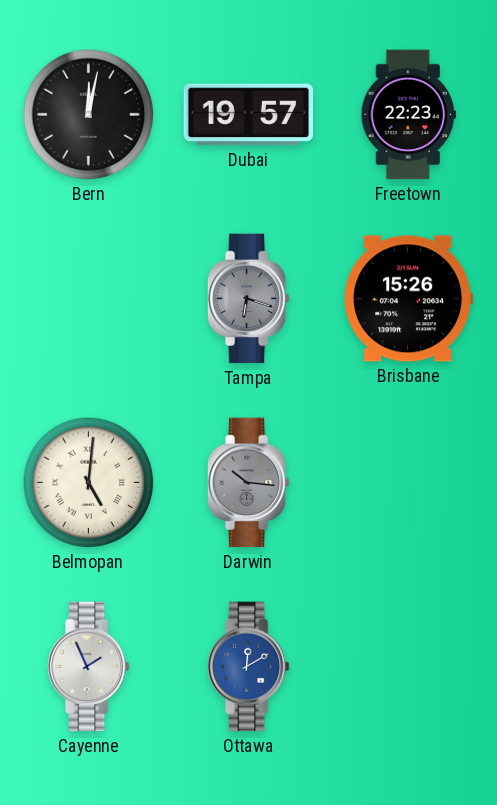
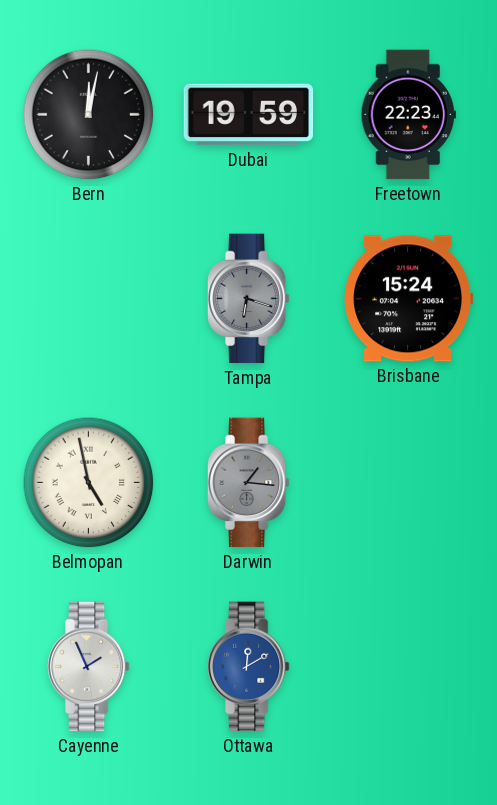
Dubai: 19:57 -> 19:59
Brisbane: 15:26 -> 15:24
Belmopan: 5:01 -> 4:58
Darwin: 10:16 -> 1:16
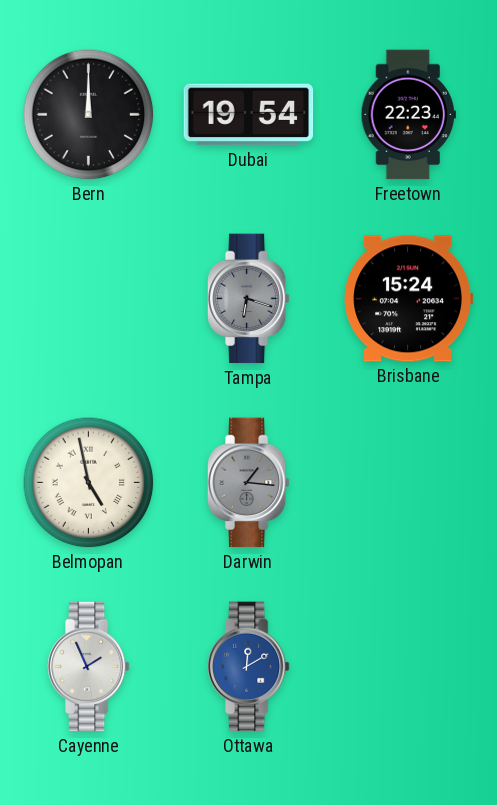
Bern: 12:02 -> 12:00
Dubai: 19:59 -> 19:54
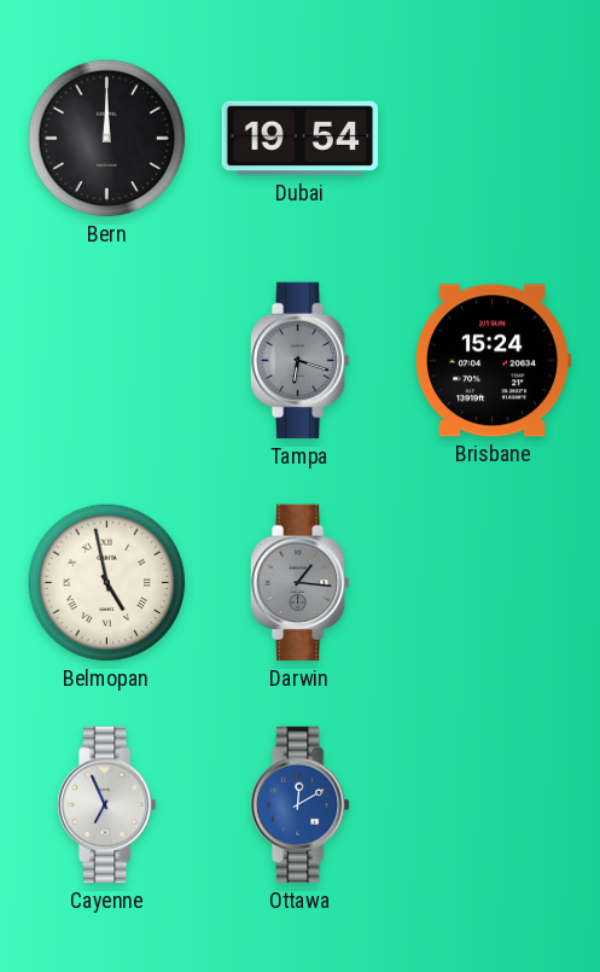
Freetown: 22:23 -> none
Cayenne: 1:56 -> 6:56
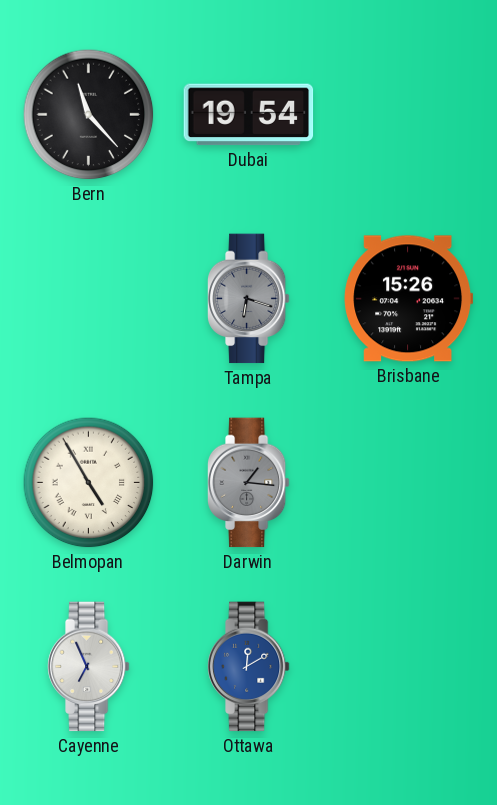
Bern: 12:00 -> 11:23
Brisbane: 15:24 -> 15:26
Belmopan: 4:58 -> 4:55
